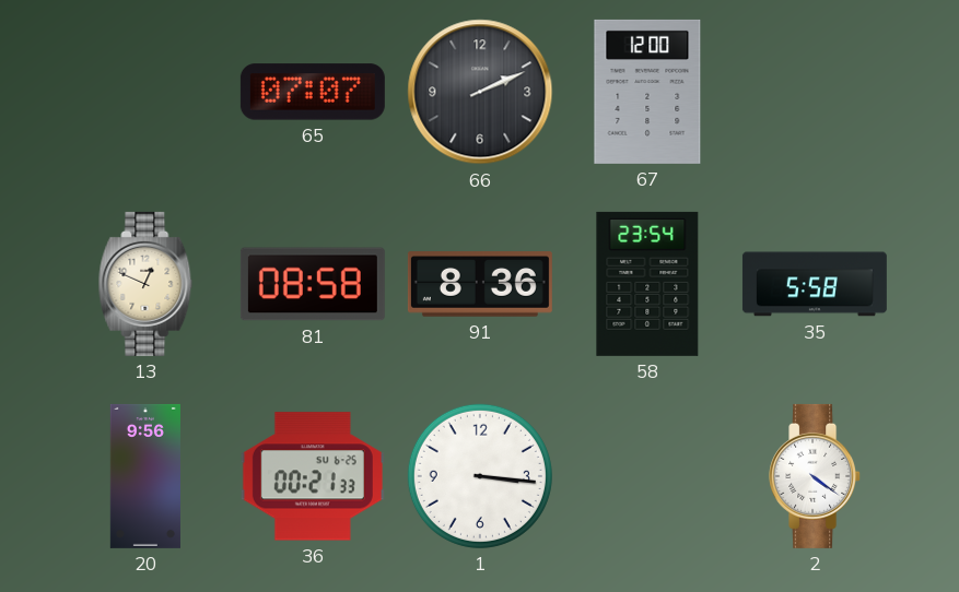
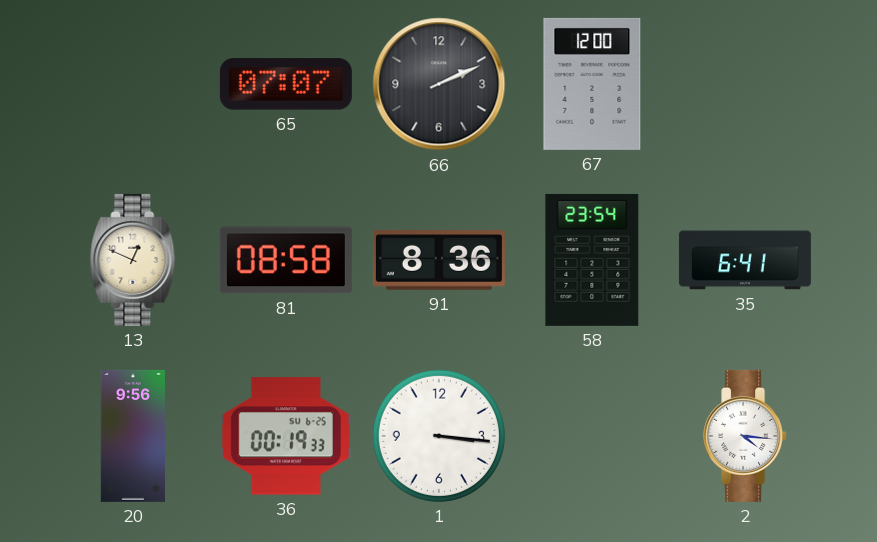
35: 5:58 -> 6:41
36: 00:21 -> 00:19
2: 4:21 -> 4:16
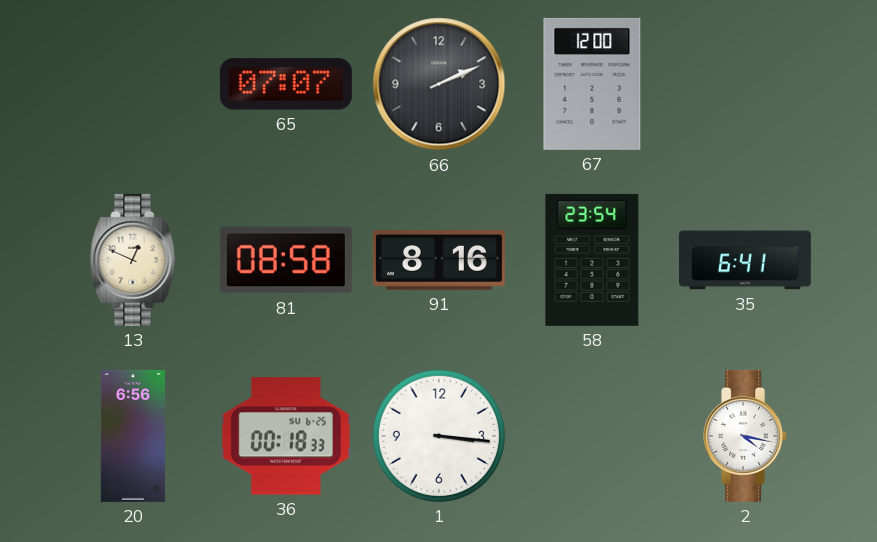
91: 8:36 -> 8:16
20: 9:56 -> 6:56
36: 00:19 -> 00:18
2: 4:16 -> 4:17
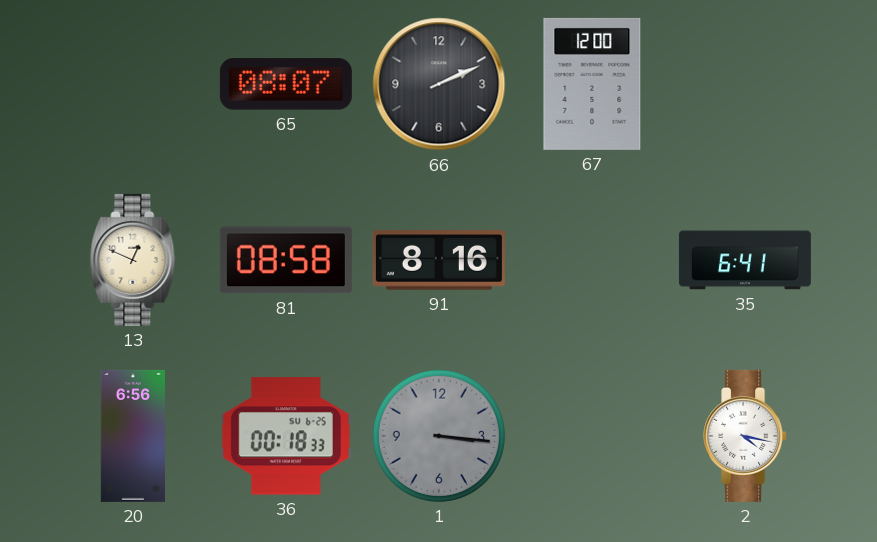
65: 07:07 -> 08:07
58: 23:54 -> none
1 dial: white -> grey
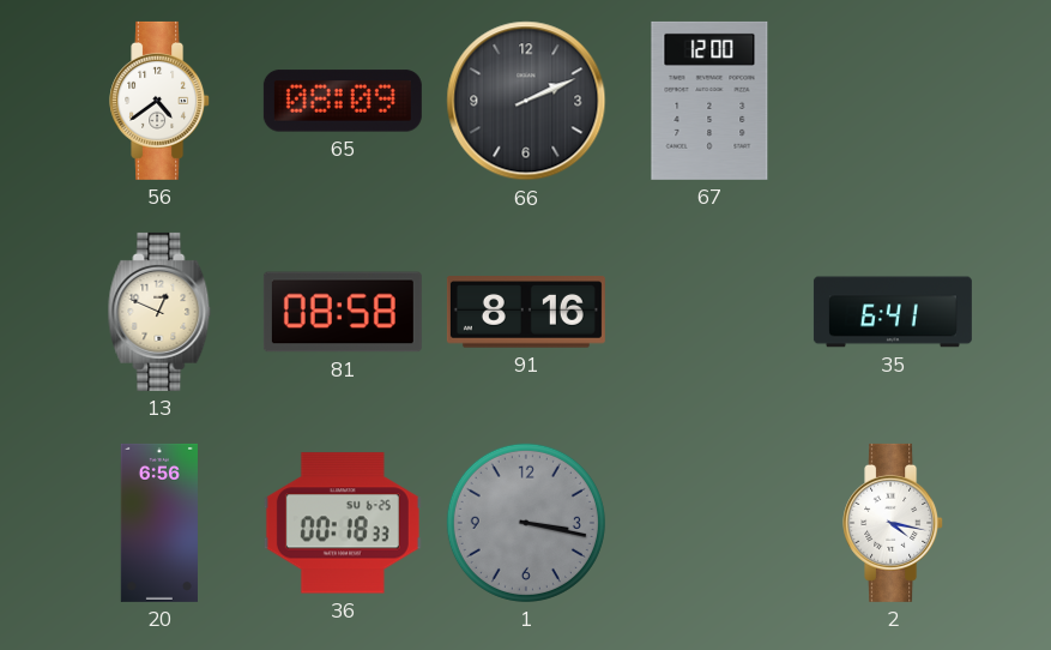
56: none -> 4:39
65: 08:07 -> 08:09
1: 3:16 -> 3:17
